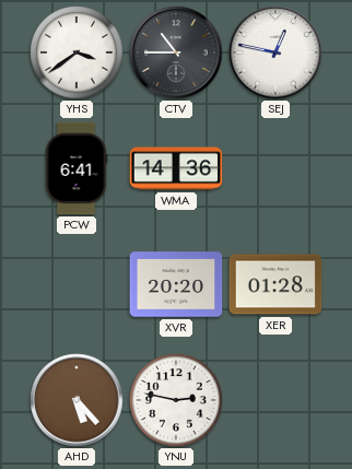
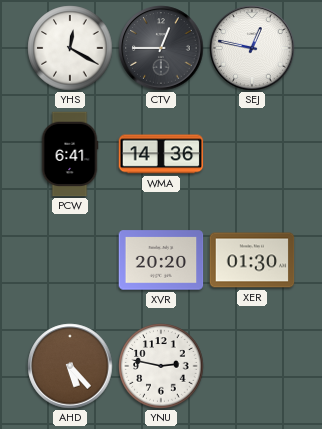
YHS: 3:39 -> 12:20
CTV: 10:45 -> 12:45
XER: 01:28 -> 01:30
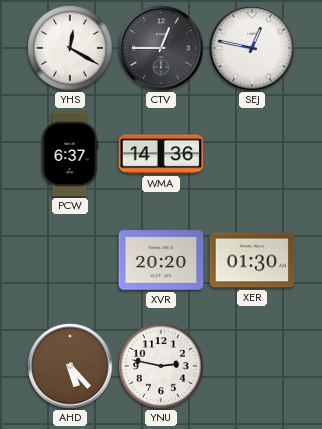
PCW: 6:41 -> 6:37
